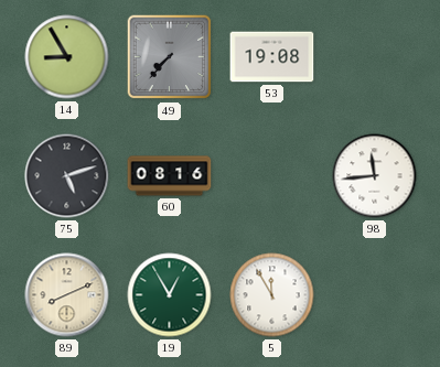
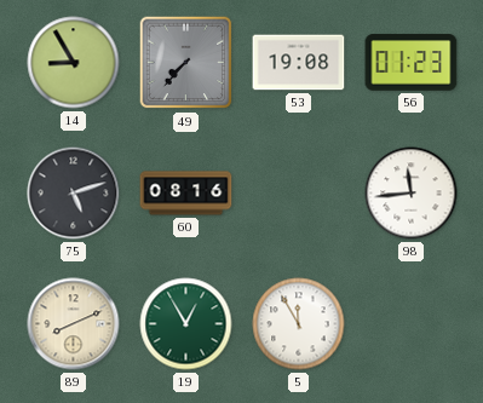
56: none -> 01:23
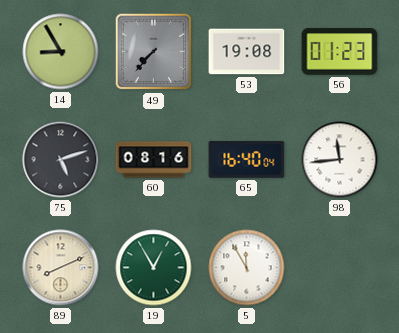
65: none -> 16:40
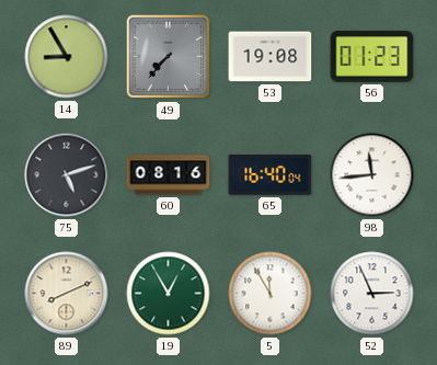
52: none -> 2:56
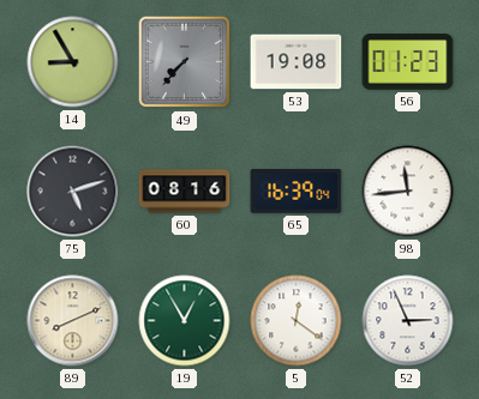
65: 16:40 -> 16:39
5: 11:55 -> 12:21
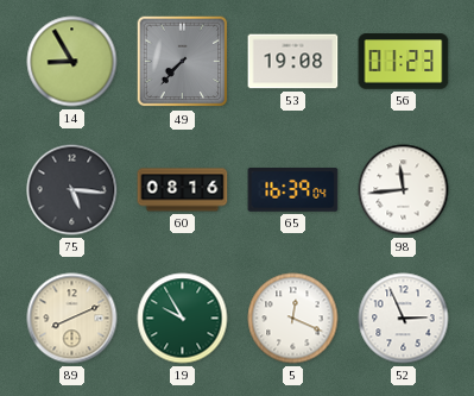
75: 5:12 -> 5:16
19: 12:55 -> 9:55
5: 12:21 -> 12:19
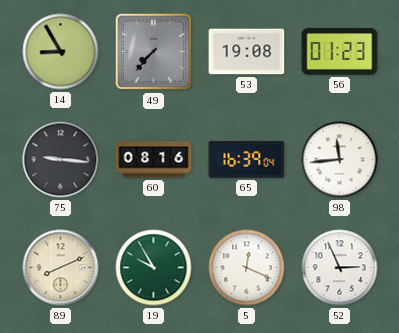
75: 5:16 -> 9:16
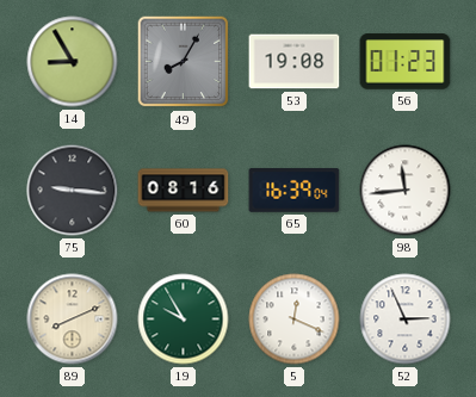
49: 7:37 -> 8:05
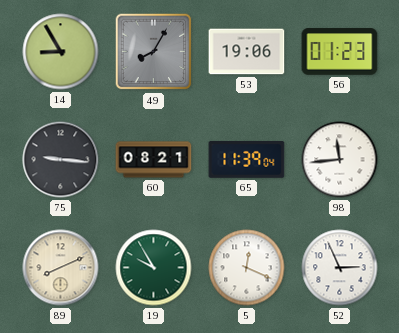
53: 19:08 -> 19:06
60: 08:16 -> 08:21
65: 16:39 -> 11:39
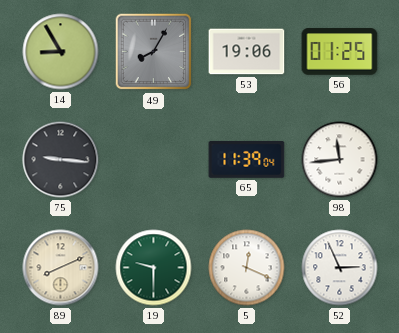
56: 01:23 -> 01:25
60: 08:21 -> none
19: 9:55 -> 9:30
